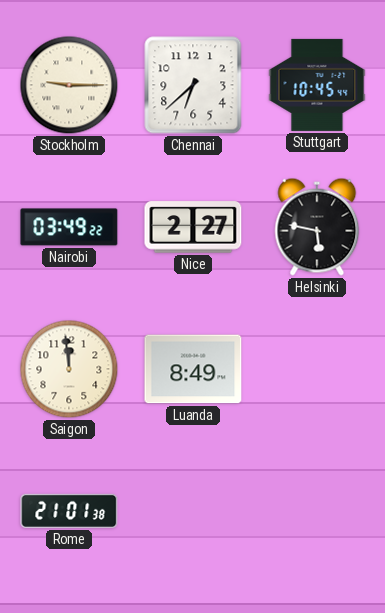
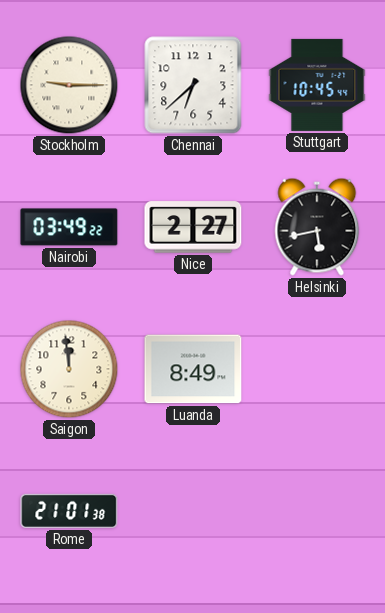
Helsinki: 5:47 -> 5:43
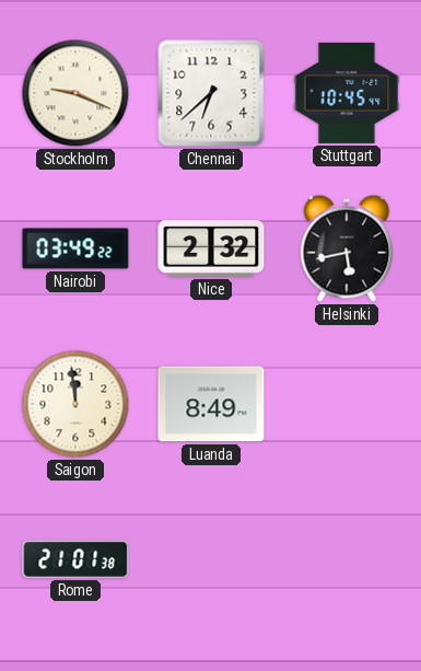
Stockholm: 9:15 -> 9:19
Nice: 2:27 -> 2:32
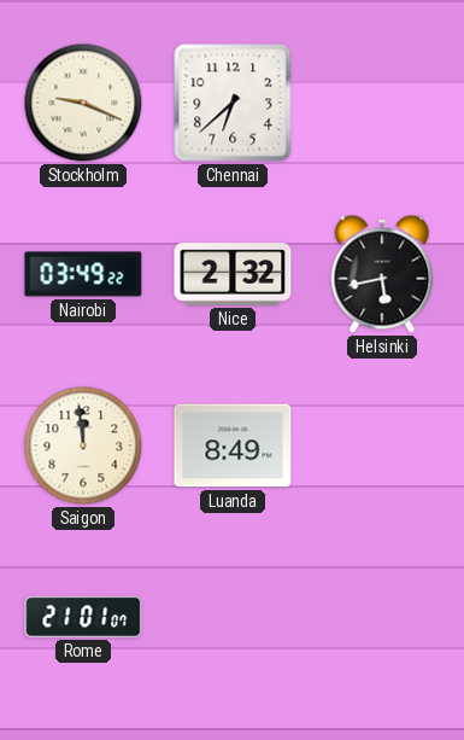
Stuttgart: 10:45 -> none
Rome: 21:01:38 -> 21:01:07
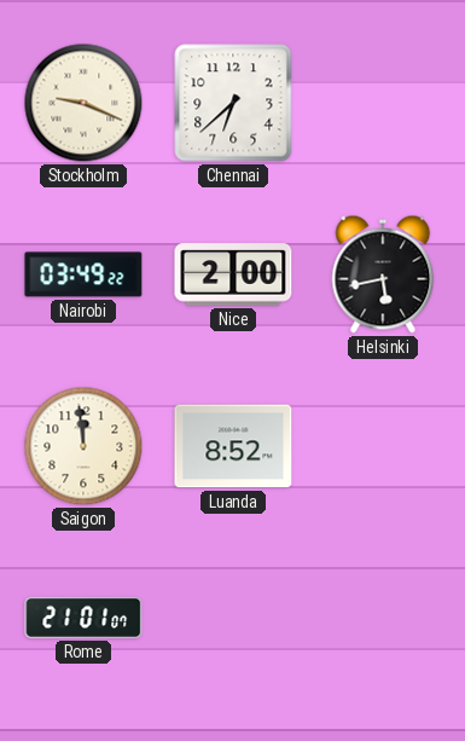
Nice: 2:32 -> 2:00
Luanda: 8:49 -> 8:52
